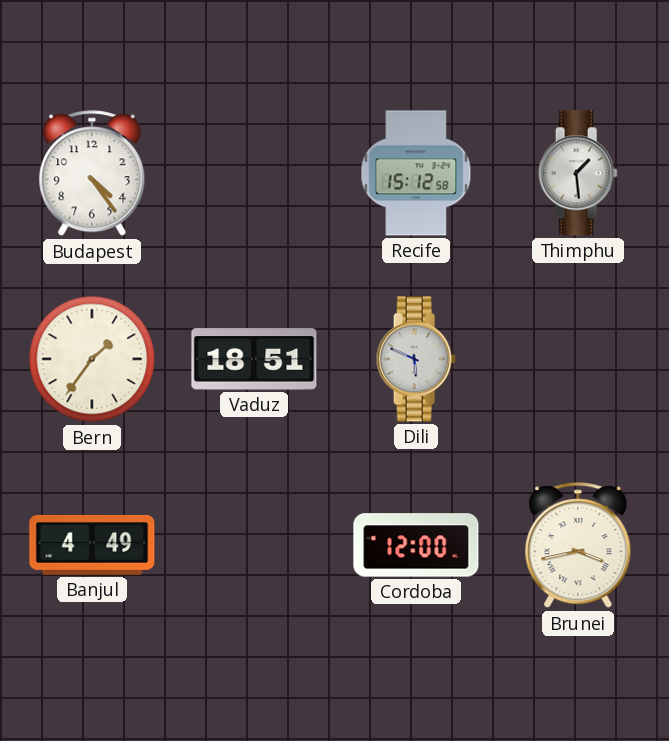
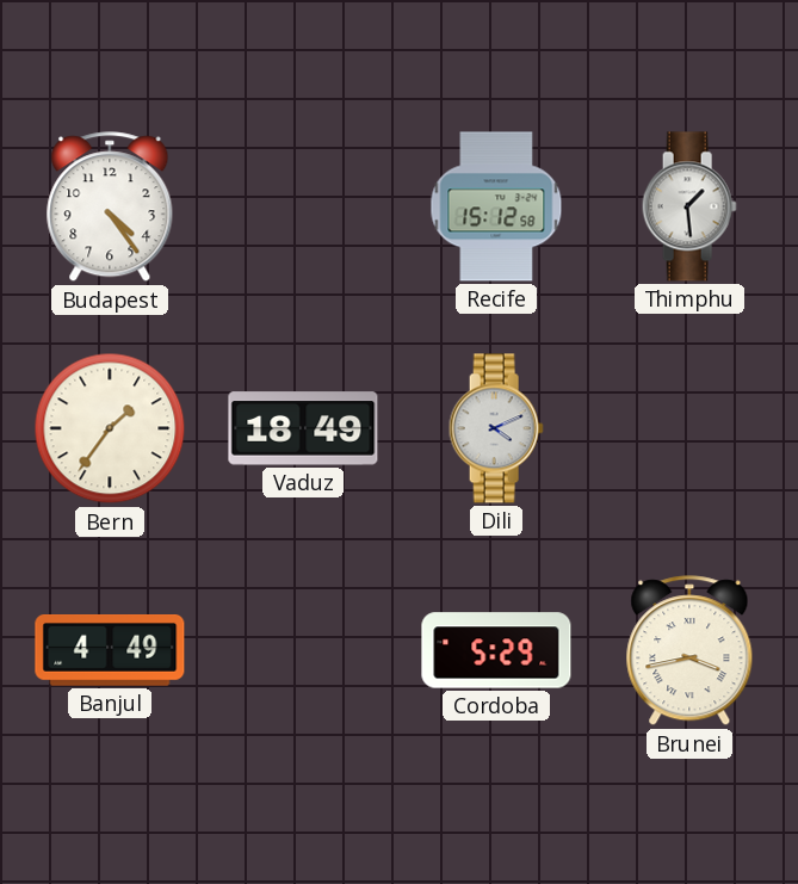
Vaduz: 18:51 -> 18:49
Dili: 5:49 -> 4:11
Cordoba: 12:00 -> 5:29
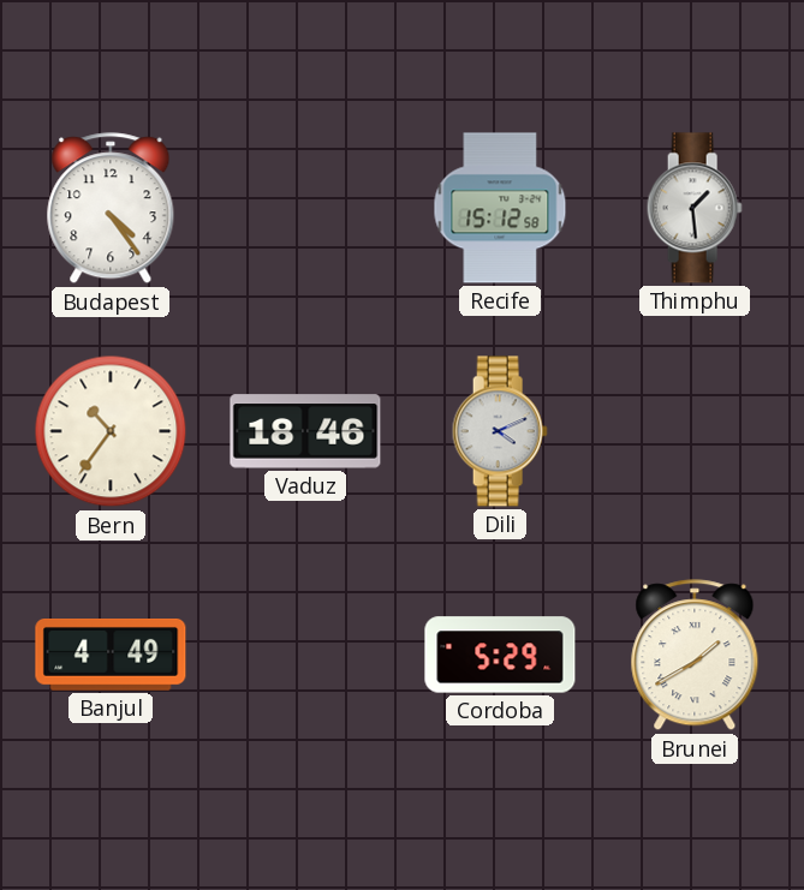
Bern: 1:36 -> 10:36
Vaduz: 18:49 -> 18:46
Brunei: 3:43 -> 1:40
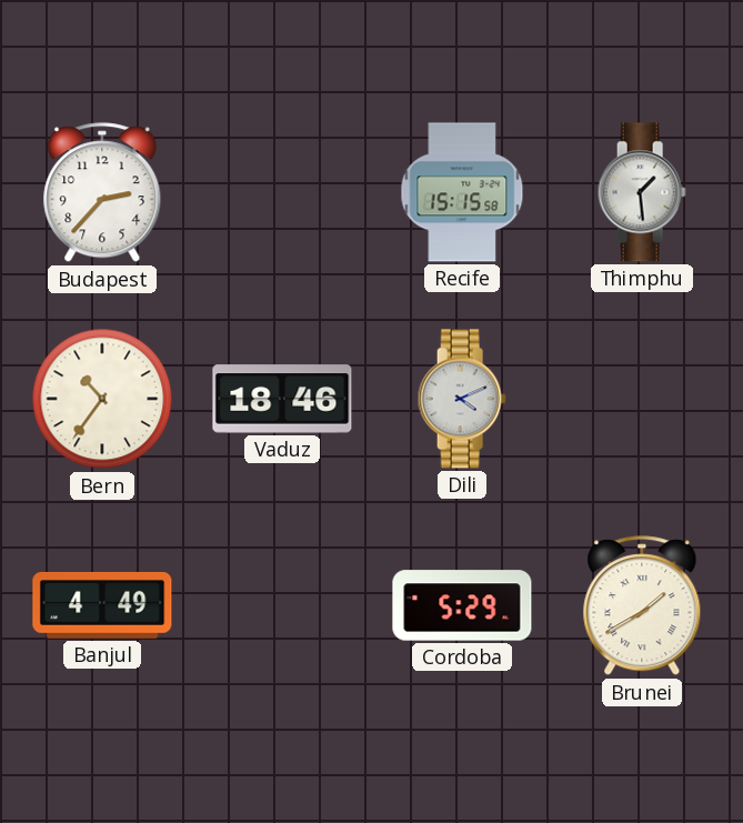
Budapest: 4:24 -> 2:37
Recife: 15:12 -> 15:15
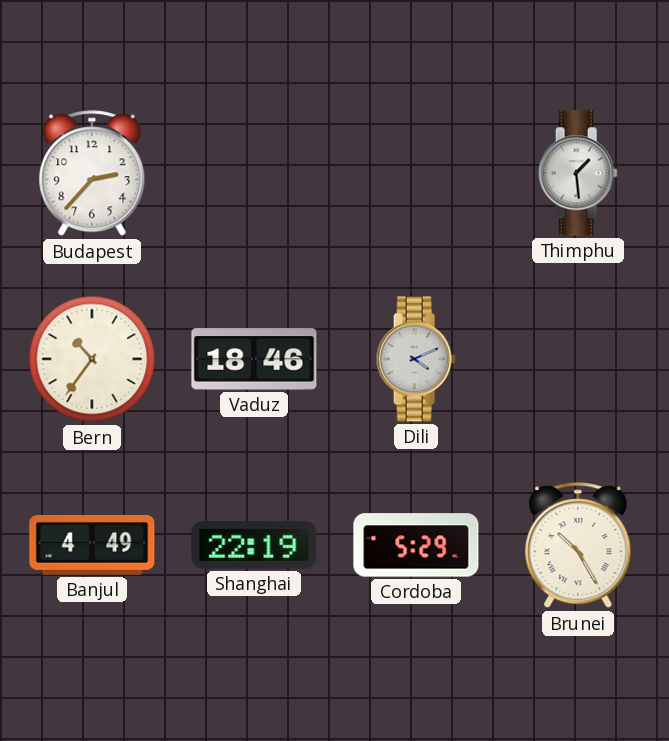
Recife: 15:15 -> none
Shanghai: none -> 22:19
Brunei: 1:40 -> 10:25
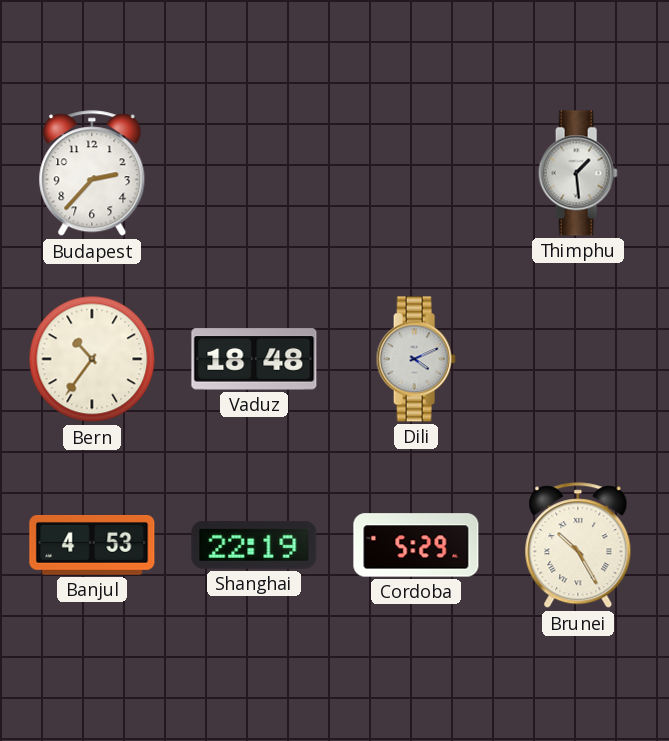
Vaduz: 18:46 -> 18:48
Banjul: 4:49 -> 4:53
